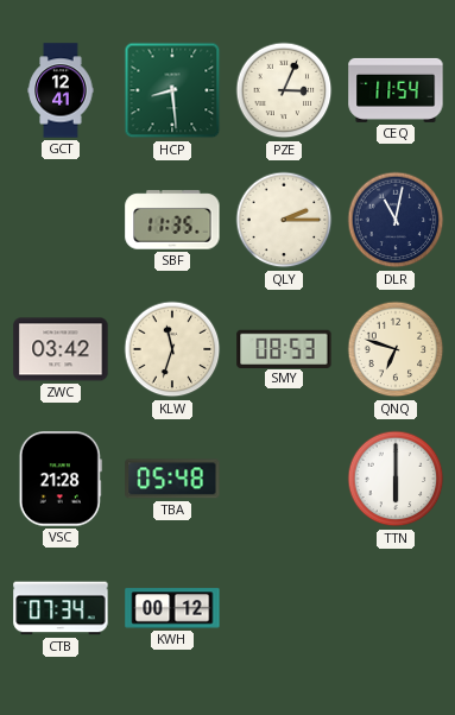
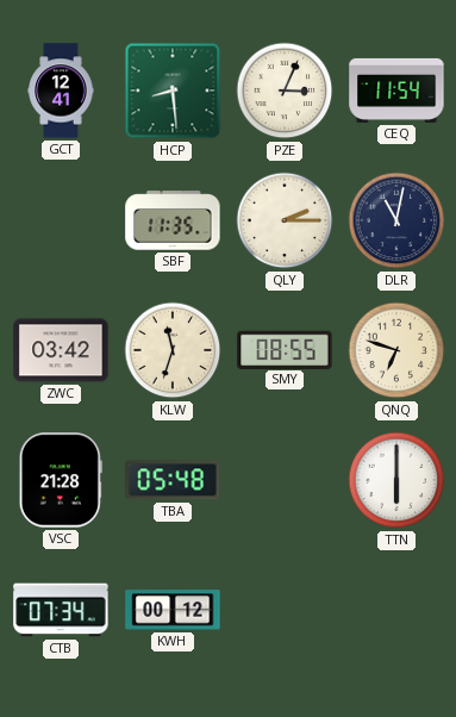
SMY: 08:53 -> 08:55
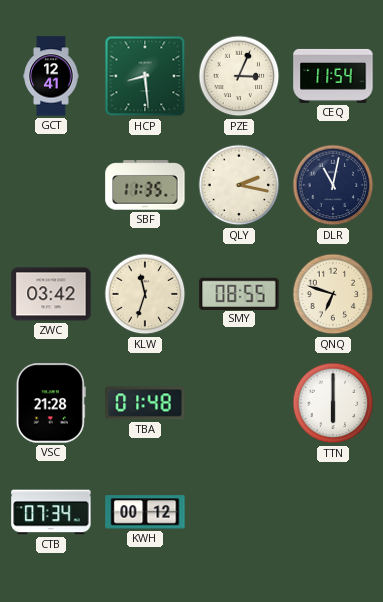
QLY: 2:15 -> 2:17
TBA: 05:48 -> 01:48
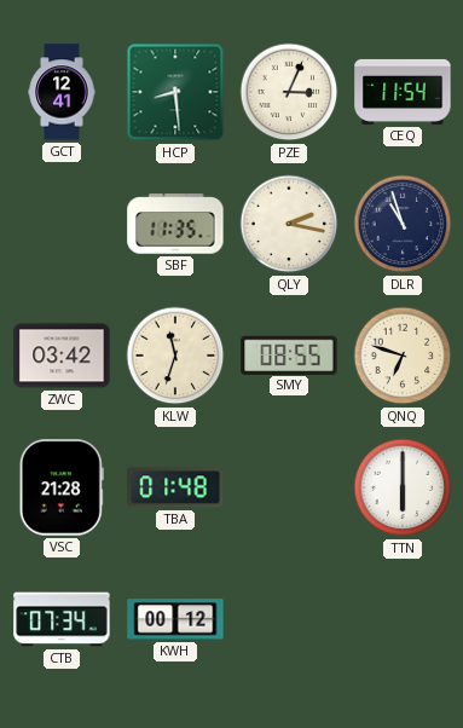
DLR: 11:02 -> 10:57
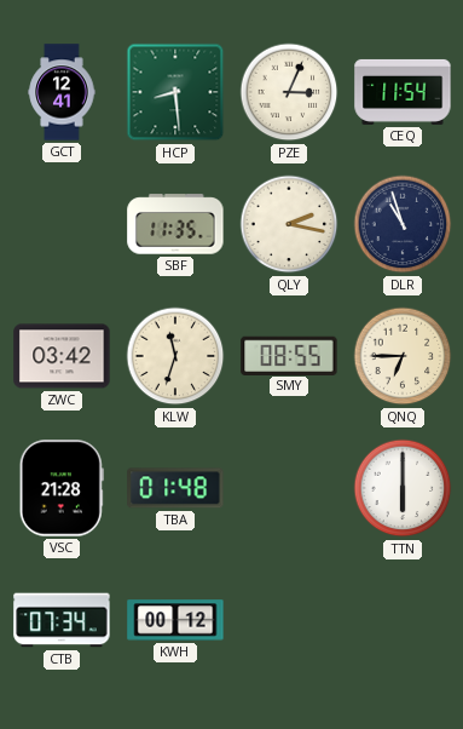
QNQ: 6:48 -> 6:45
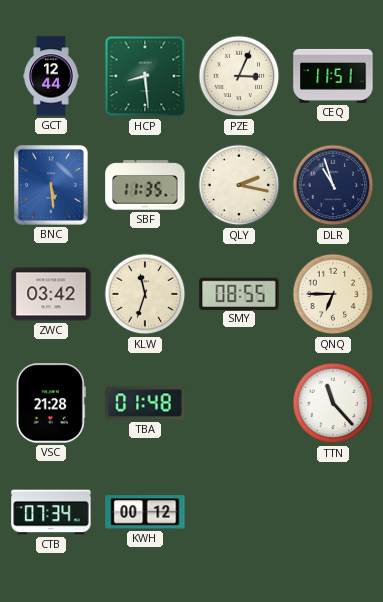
GCT: 12:41 -> 12:44
CEQ: 11:54 -> 11:51
BNC: none -> 5:29
TTN: 6:00 -> 11:23
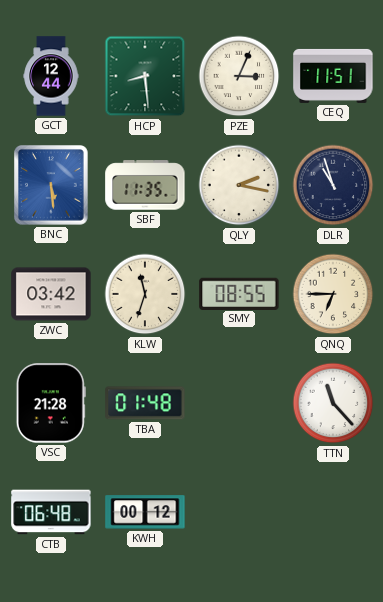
CTB: 07:34 -> 06:48
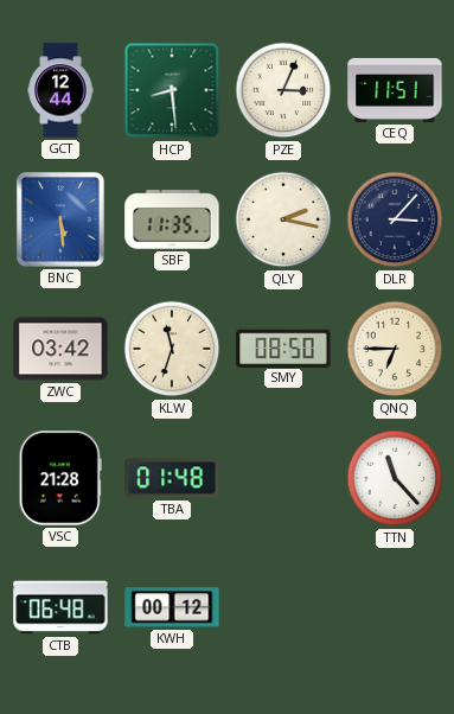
DLR: 10:57 -> 3:07
SMY: 08:55 -> 08:50
